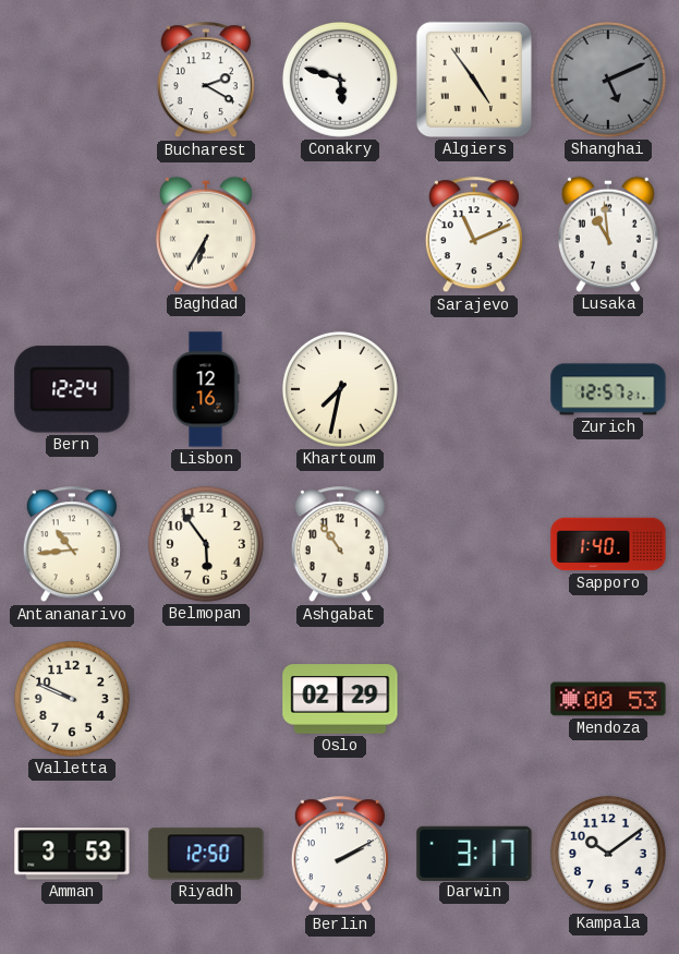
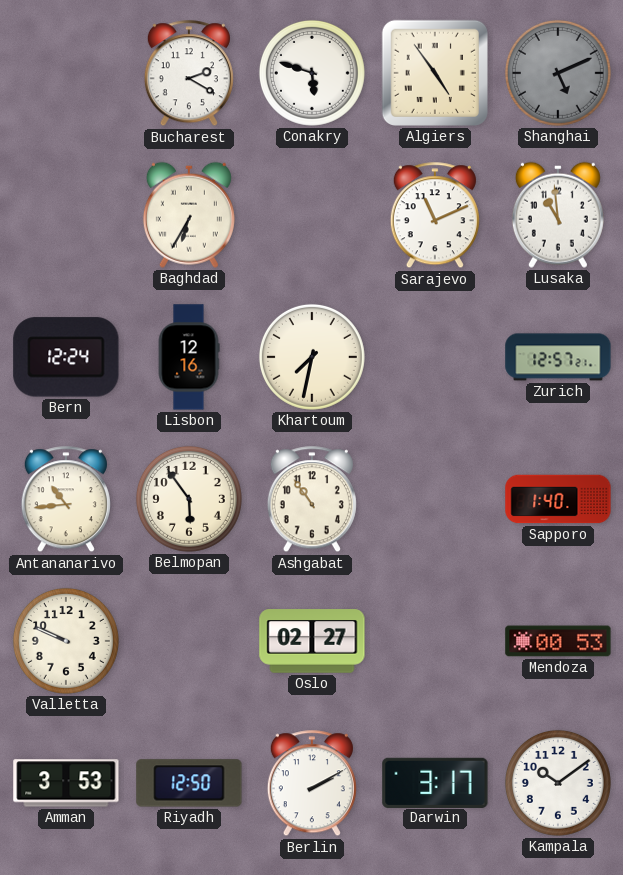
Oslo: 02:29 -> 02:27
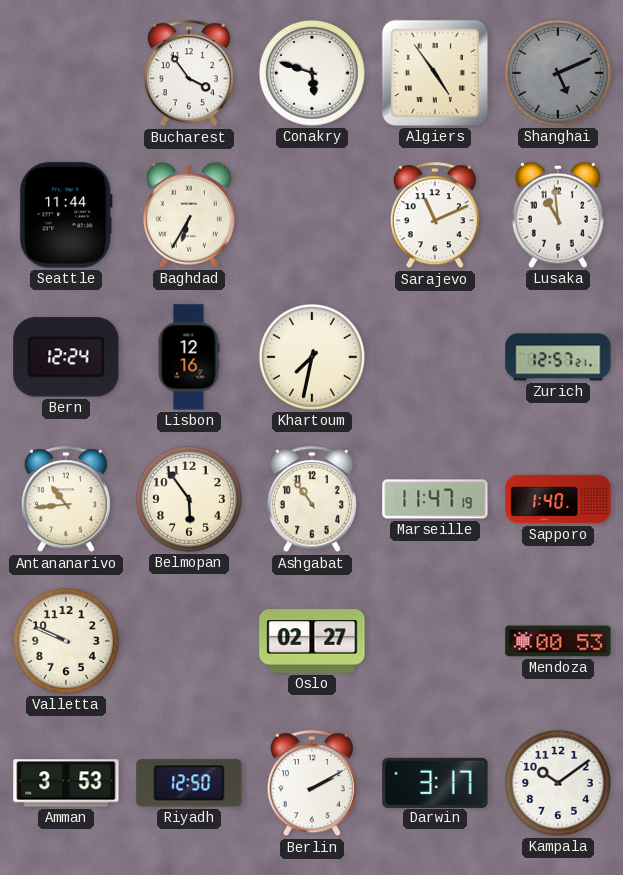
Bucharest: 2:20 -> 3:54
Seattle: none -> 11:44
Marseille: none -> 11:47
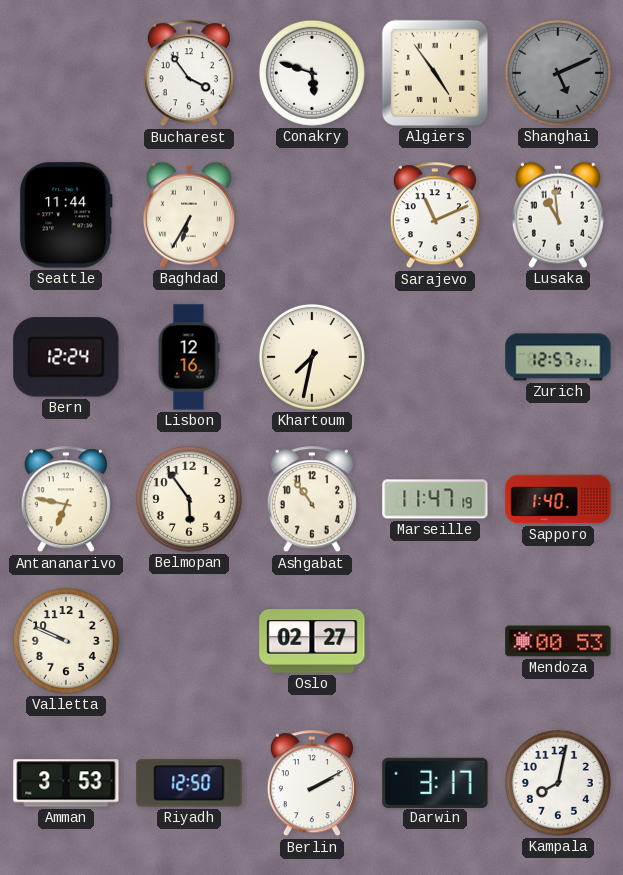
Antananarivo: 10:44 -> 6:47
Kampala: 10:09 -> 8:02
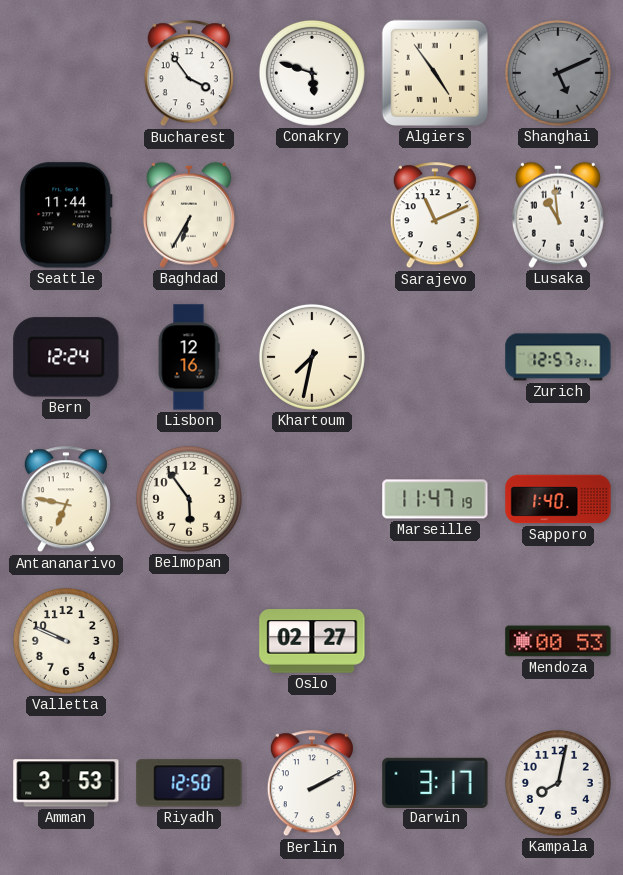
Ashgabat: 10:54 -> none
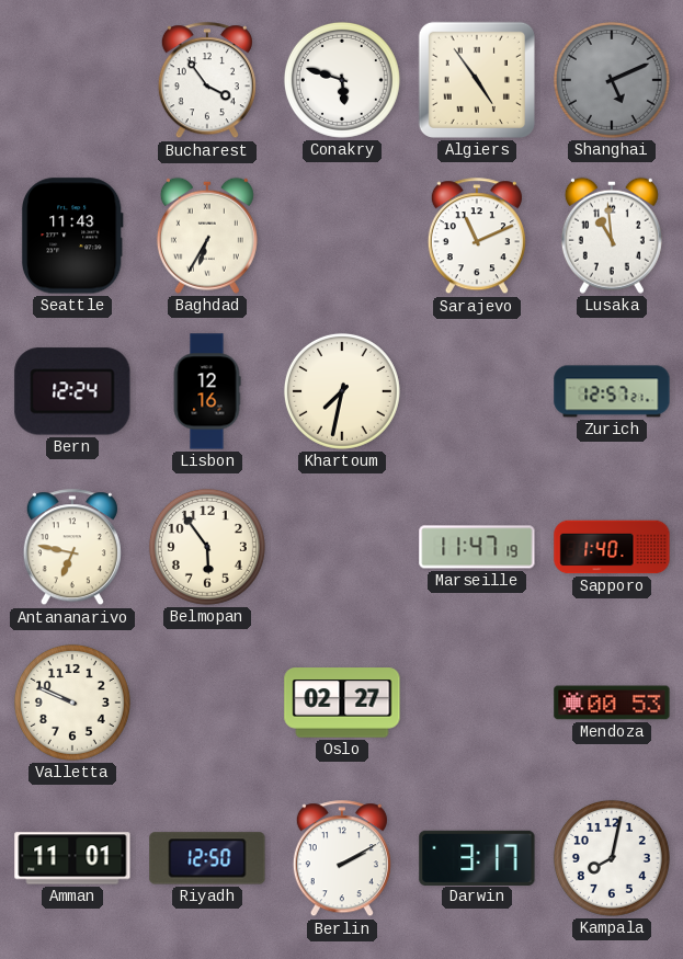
Seattle: 11:44 -> 11:43
Amman: 3:53 -> 11:01
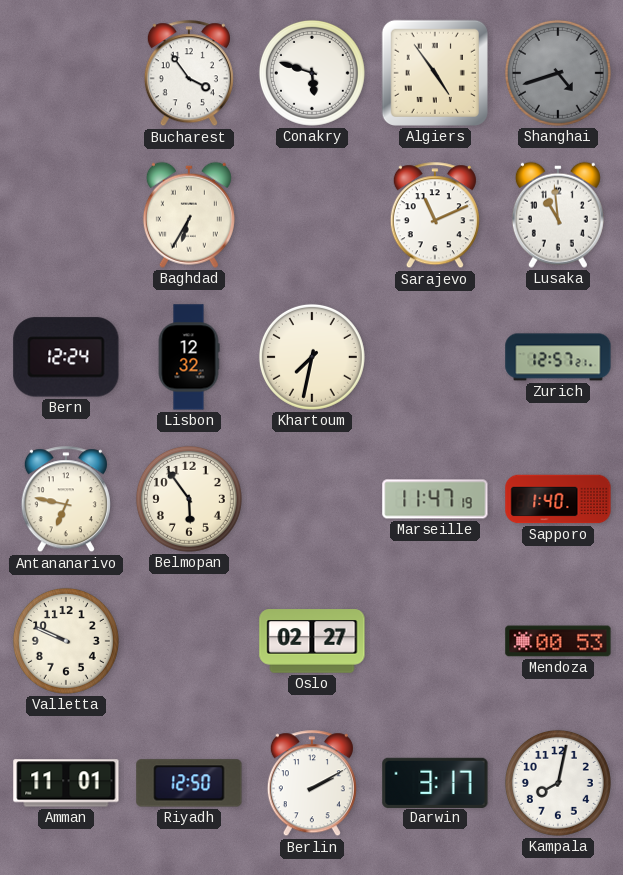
Shanghai: 5:11 -> 4:42
Seattle: 11:43 -> none
Lisbon: 12:16 -> 12:32
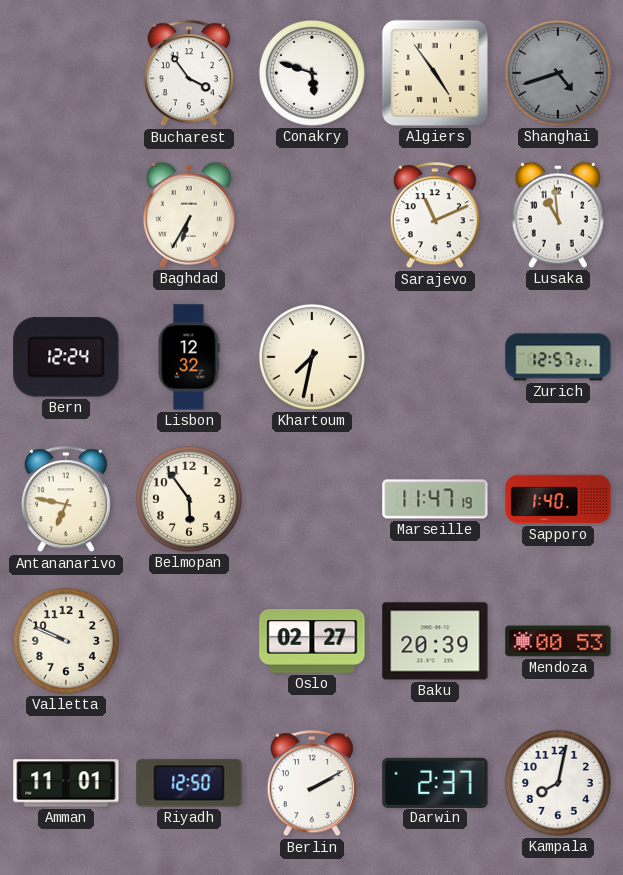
Baku: none -> 20:39
Darwin: 3:17 -> 2:37
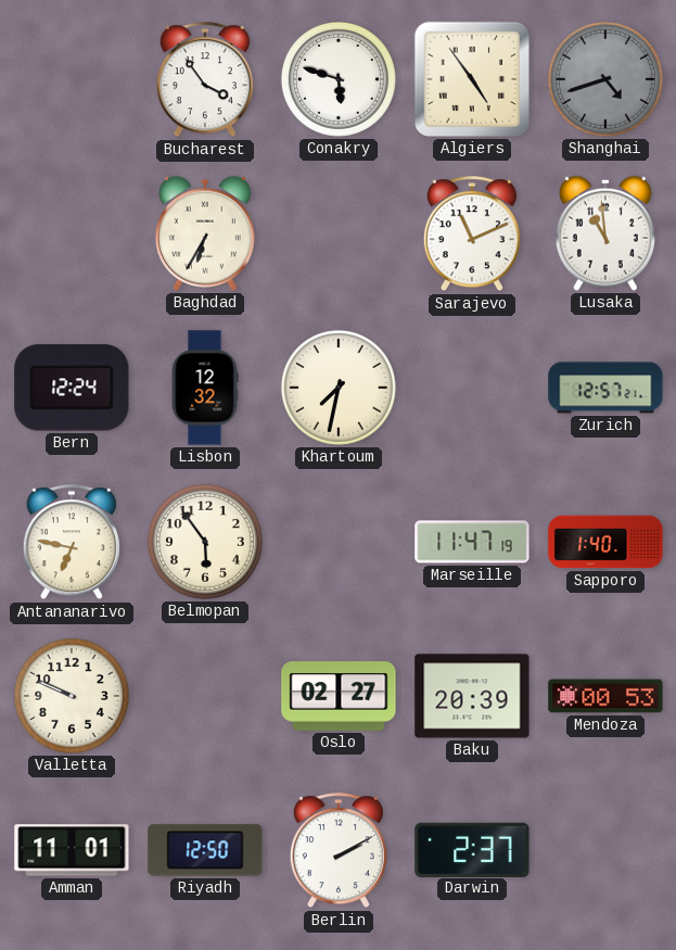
Kampala: 8:02 -> none
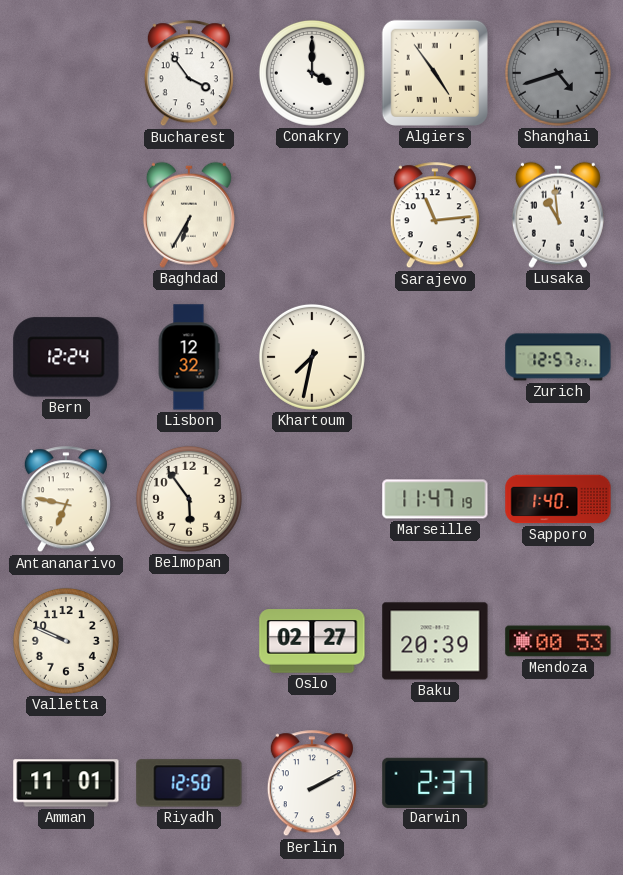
Conakry: 5:48 -> 4:00
Sarajevo: 11:11 -> 11:14
